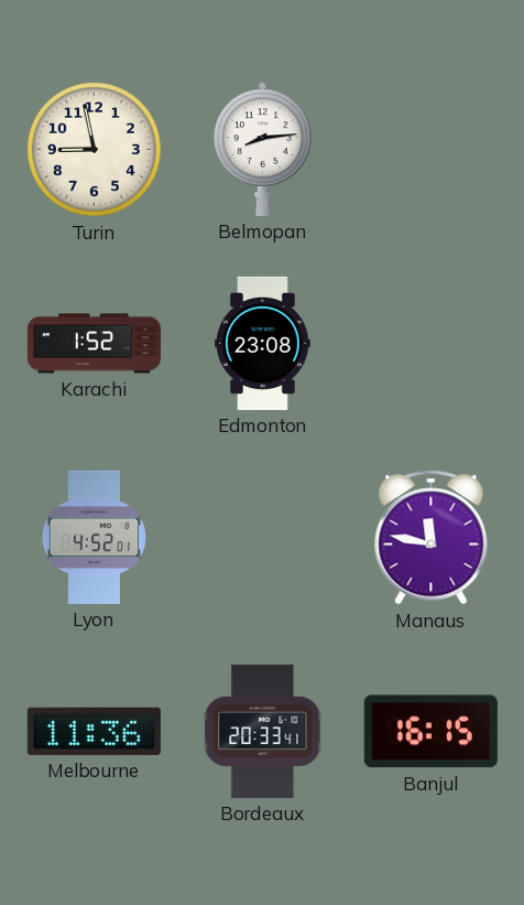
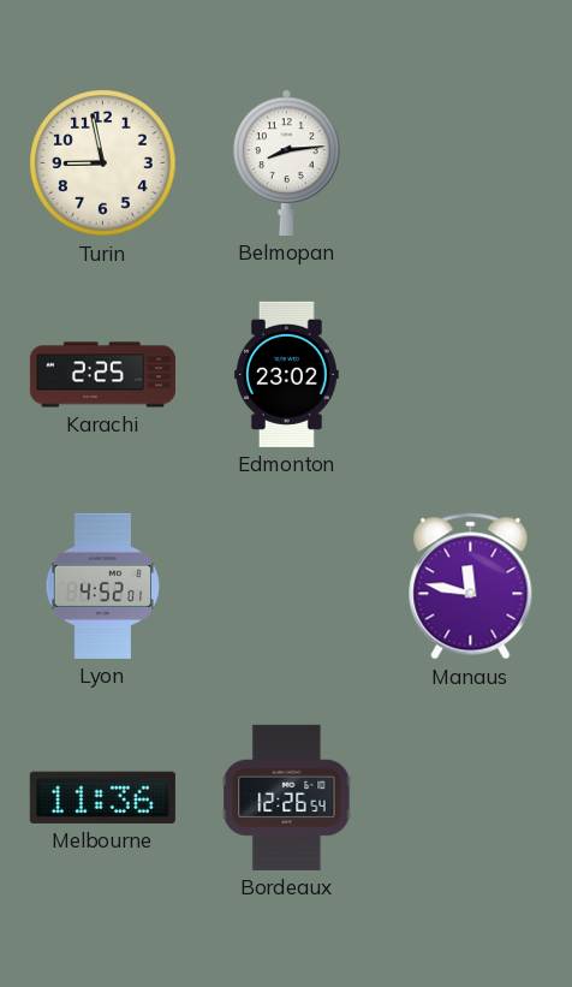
Karachi: 1:52 -> 2:25
Edmonton: 23:08 -> 23:02
Bordeaux: 20:33 -> 12:26
Banjul: 16:15 -> none
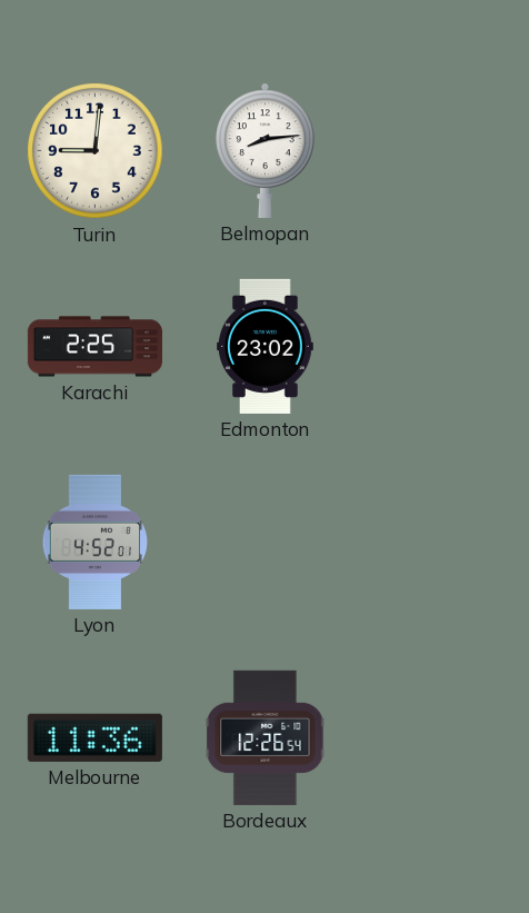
Turin: 8:58 -> 9:01
Manaus: 11:47 -> none
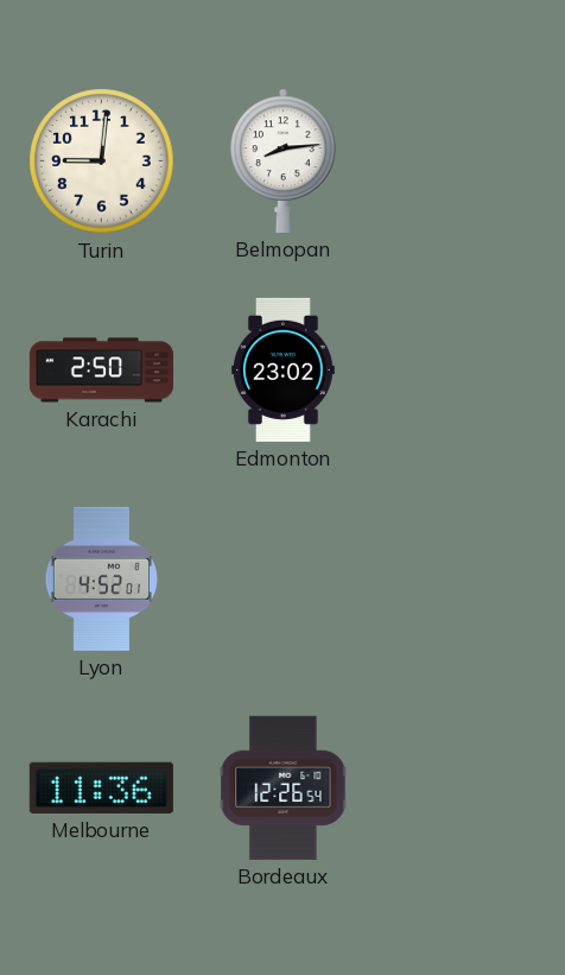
Karachi: 2:25 -> 2:50
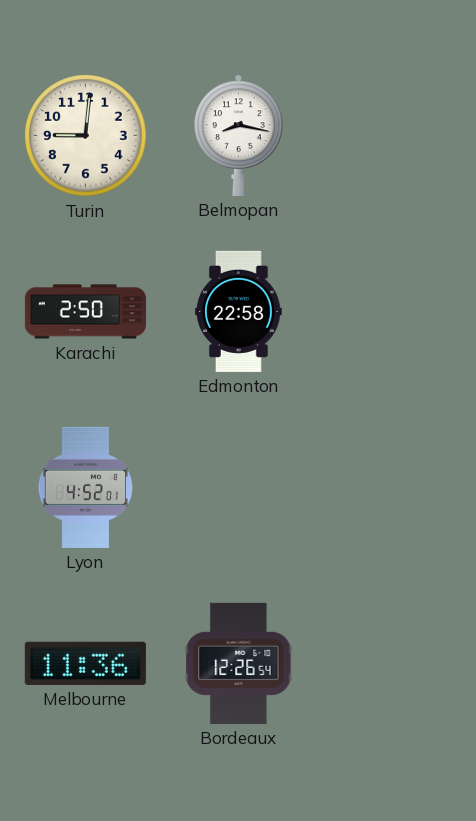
Belmopan: 8:14 -> 8:17
Edmonton: 23:02 -> 22:58
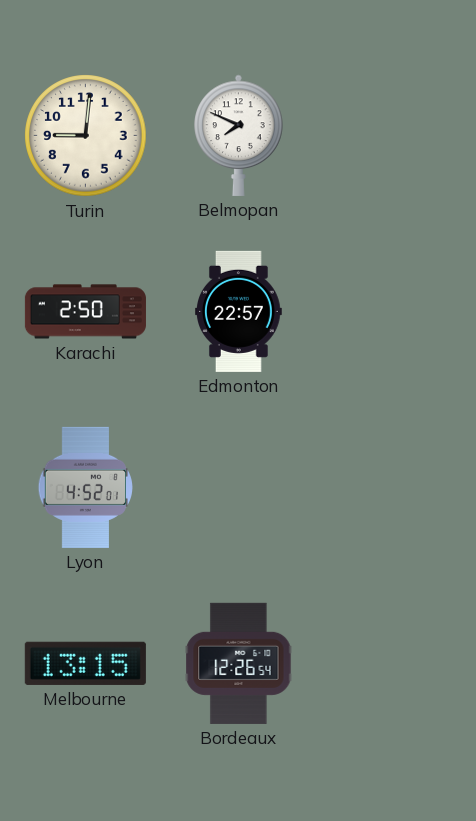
Belmopan: 8:17 -> 7:49
Edmonton: 22:58 -> 22:57
Melbourne: 11:36 -> 13:15
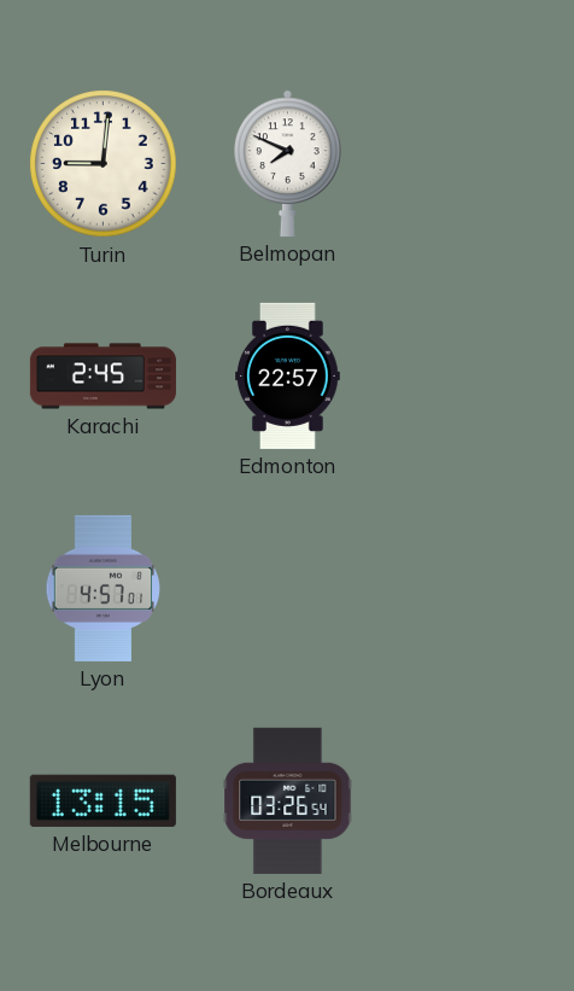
Karachi: 2:50 -> 2:45
Lyon: 4:52 -> 4:57
Bordeaux: 12:26 -> 03:26
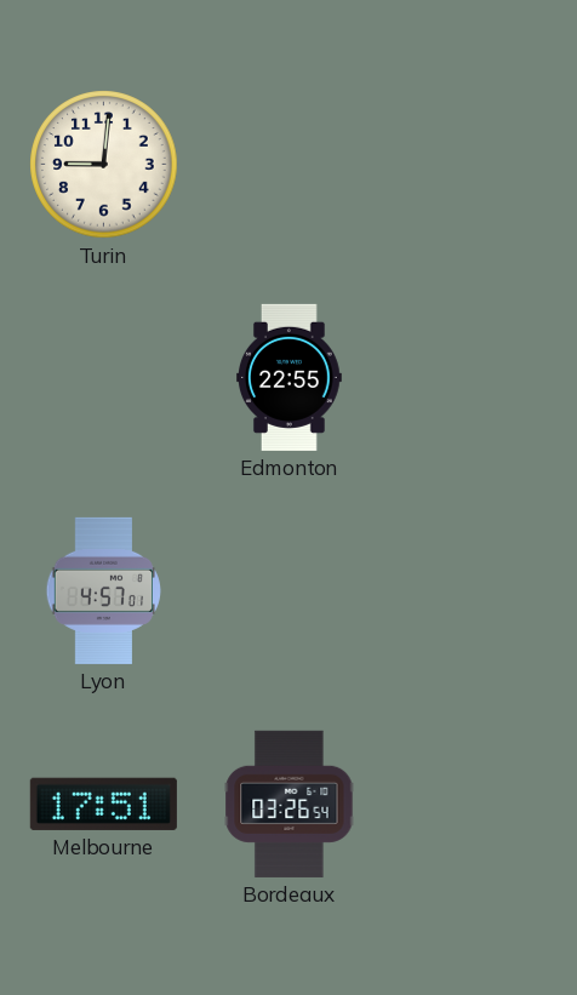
Belmopan: 7:49 -> none
Karachi: 2:45 -> none
Edmonton: 22:57 -> 22:55
Melbourne: 13:15 -> 17:51
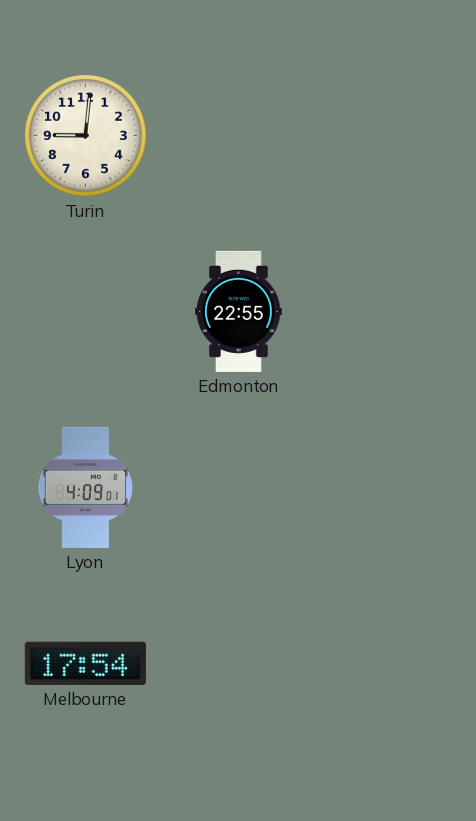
Lyon: 4:57 -> 4:09
Melbourne: 17:51 -> 17:54
Bordeaux: 03:26 -> none
